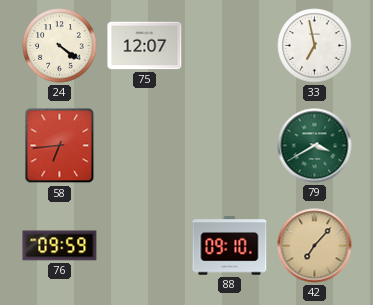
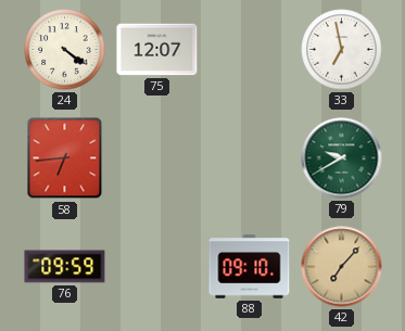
79: 3:40 -> 9:40
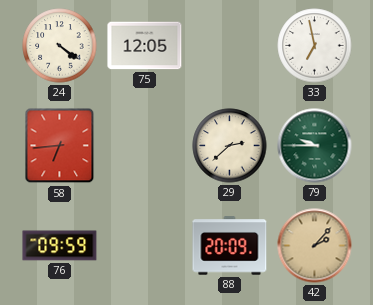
75: 12:07 -> 12:05
29: none -> 2:38
79: 9:40 -> 9:45
88: 09:10 -> 20:09
42: 7:07 -> 2:07
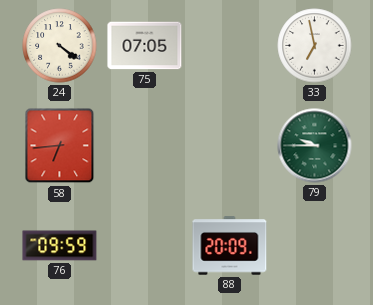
75: 12:05 -> 07:05
29: 2:38 -> none
42: 2:07 -> none
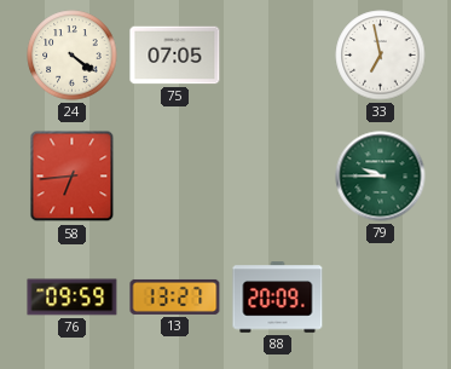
13: none -> 13:27
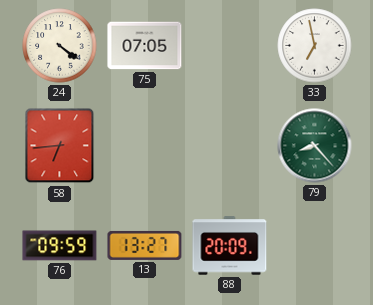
79: 9:45 -> 8:23
